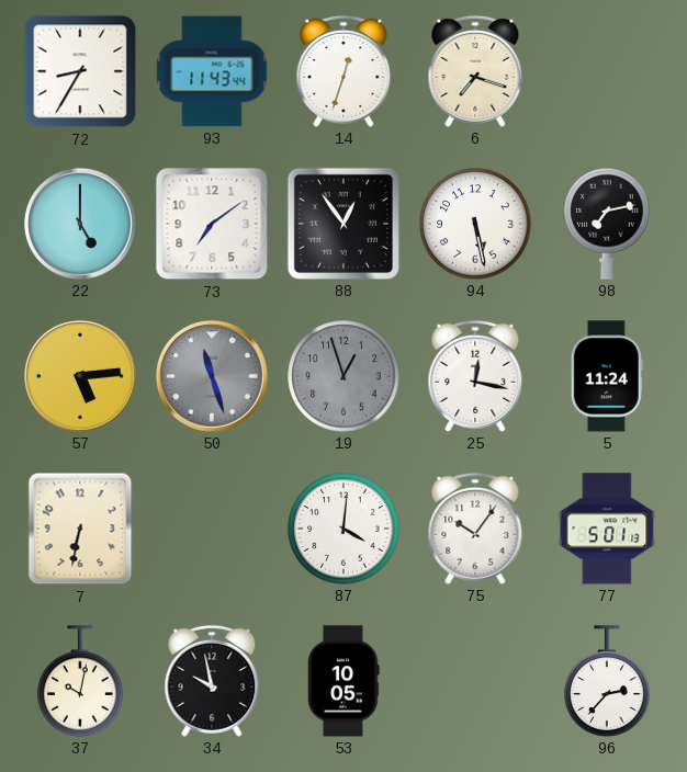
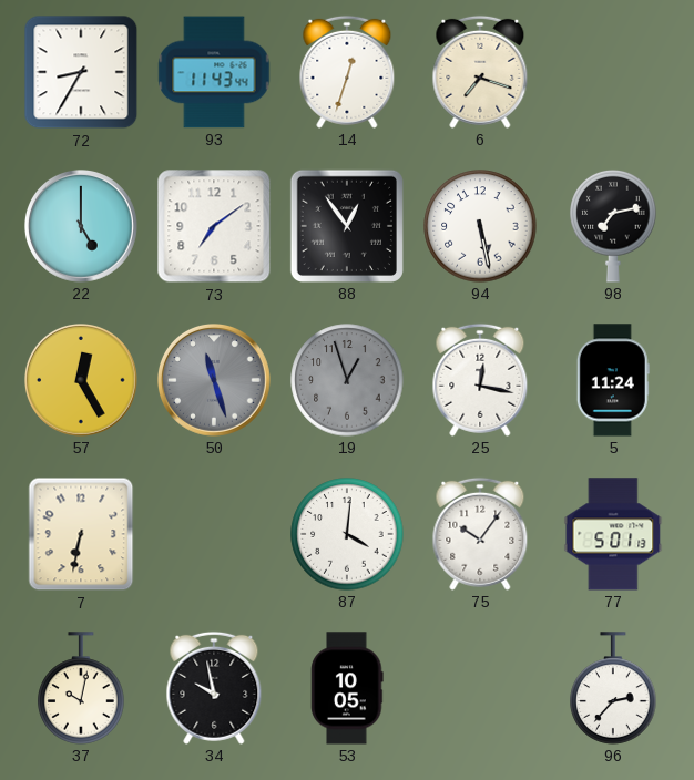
57: 5:14 -> 12:25
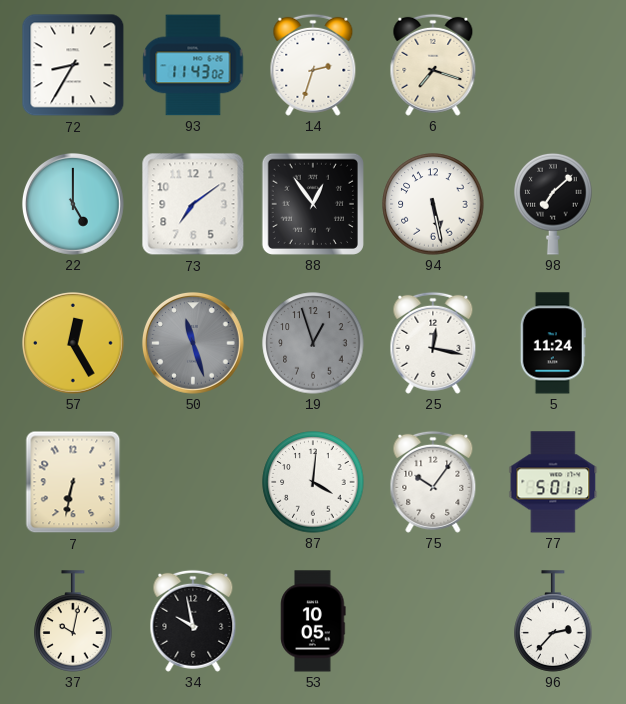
93: 11:43:44 -> 11:43:02
14: 12:33 -> 2:33
98: 7:13 -> 7:08
